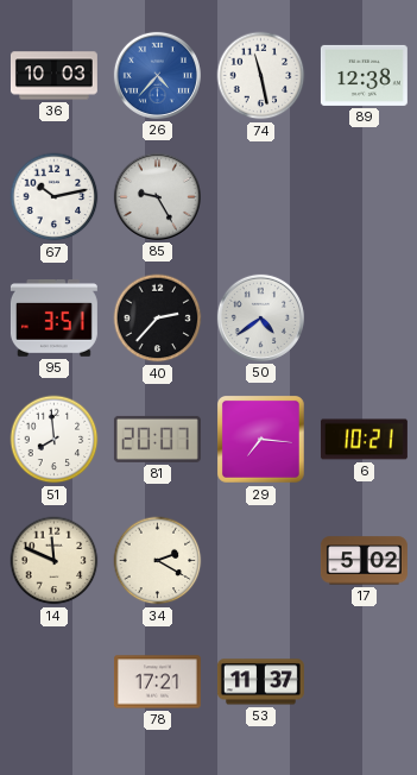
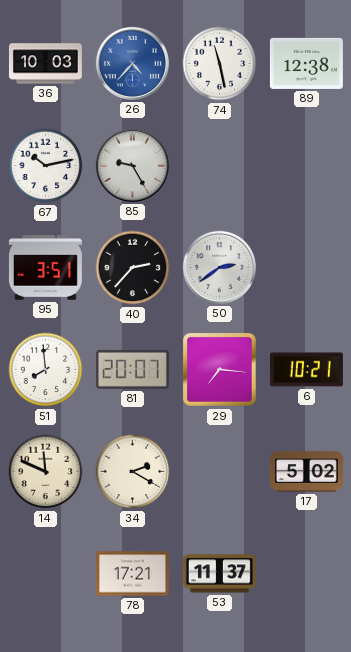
50: 4:39 -> 2:39
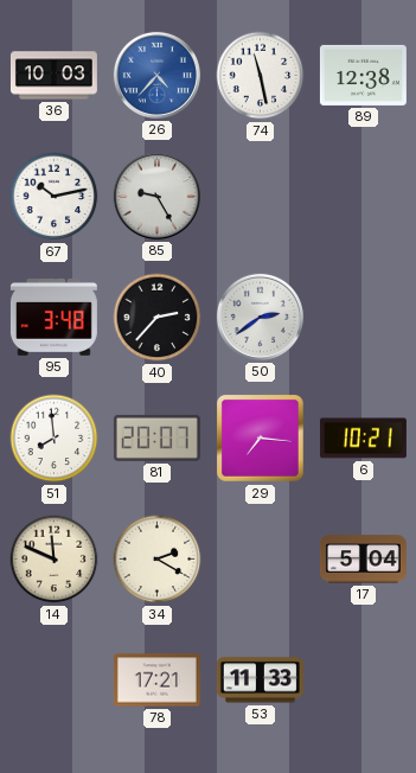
95: 3:51 -> 3:48
17: 5:02 -> 5:04
53: 11:37 -> 11:33
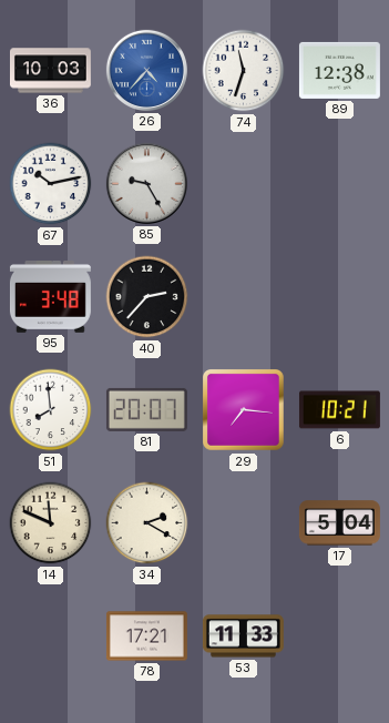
74: 11:28 -> 11:33
50: 2:39 -> none
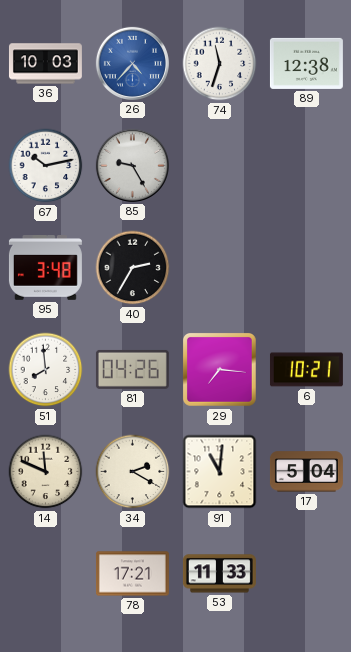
40: 2:37 -> 2:35
81: 20:07 -> 04:26
91: none -> 11:01
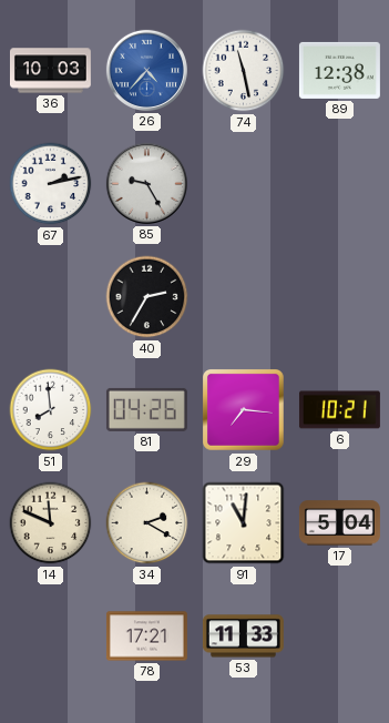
74: 11:33 -> 11:28
67: 10:13 -> 2:13
95: 3:48 -> none
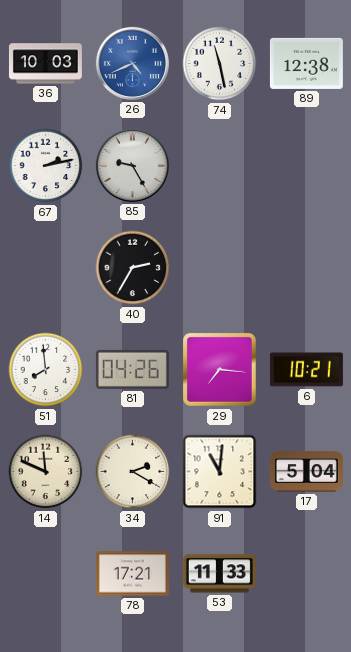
26: 4:37 -> 4:41
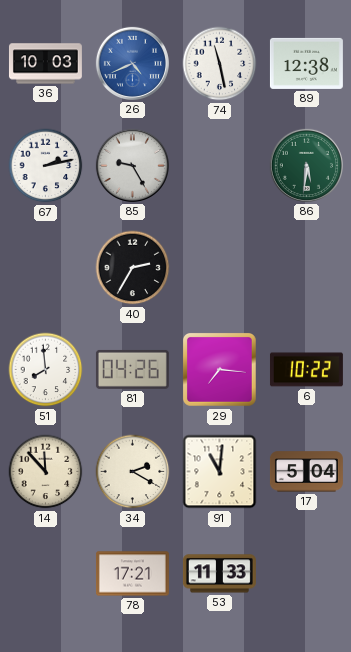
86: none -> 5:31
6: 10:21 -> 10:22
14: 11:49 -> 11:53
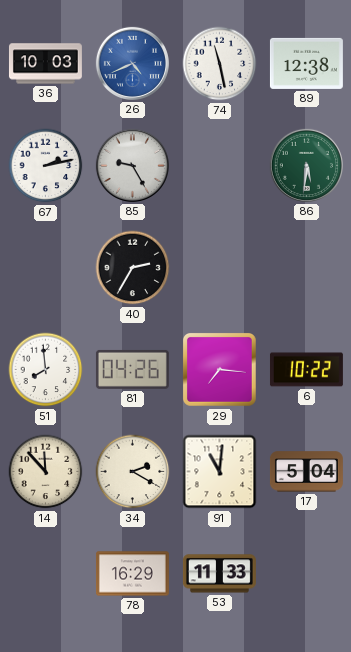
78: 17:21 -> 16:29
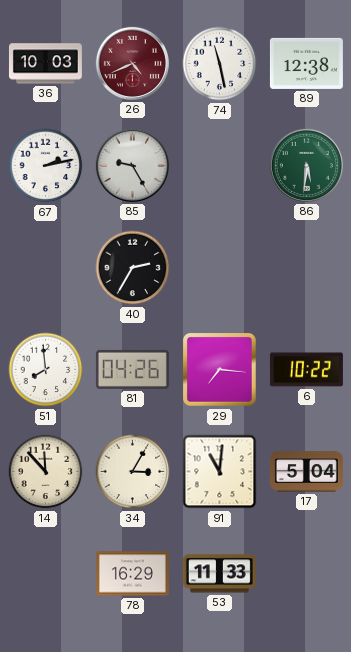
26 dial: blue -> burgundy
34: 2:20 -> 3:05
